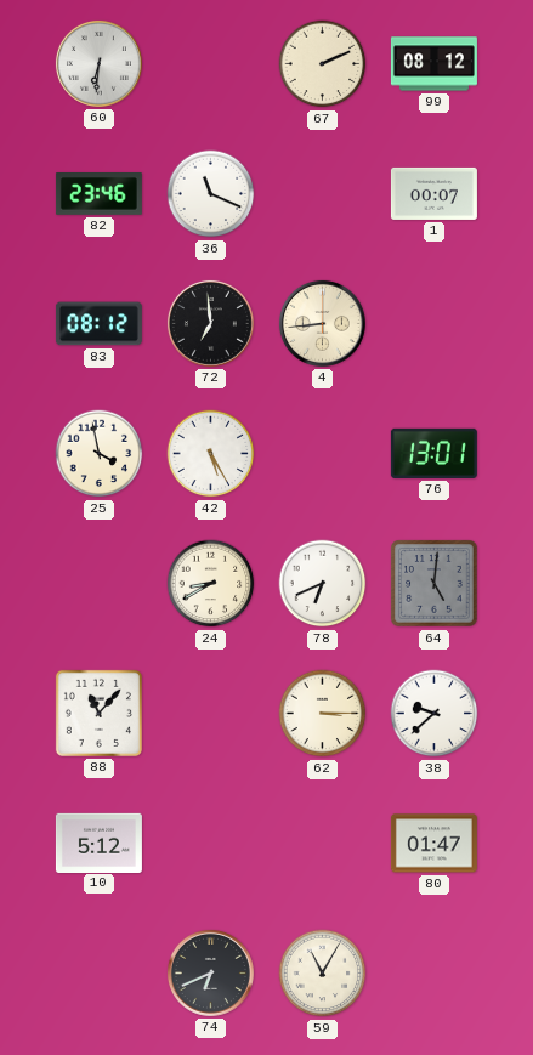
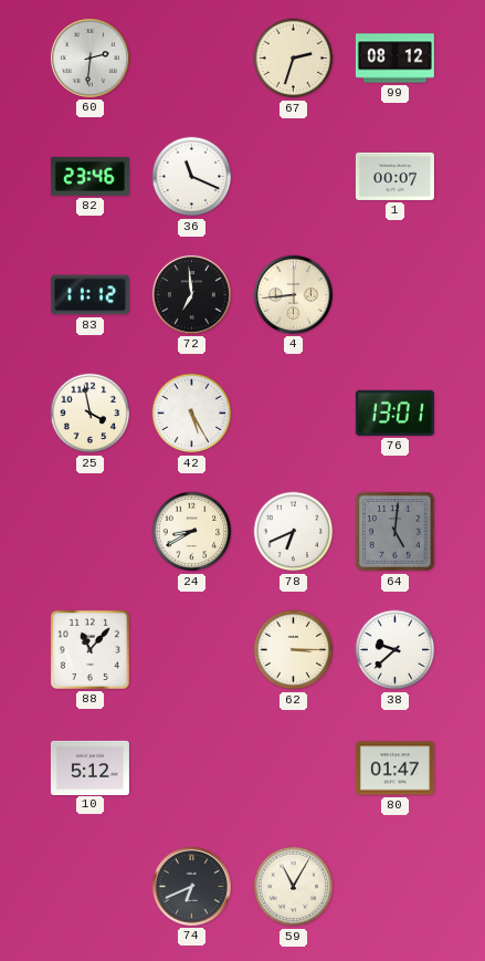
60: 6:31 -> 2:31
67: 2:11 -> 2:33
83: 08:12 -> 11:12
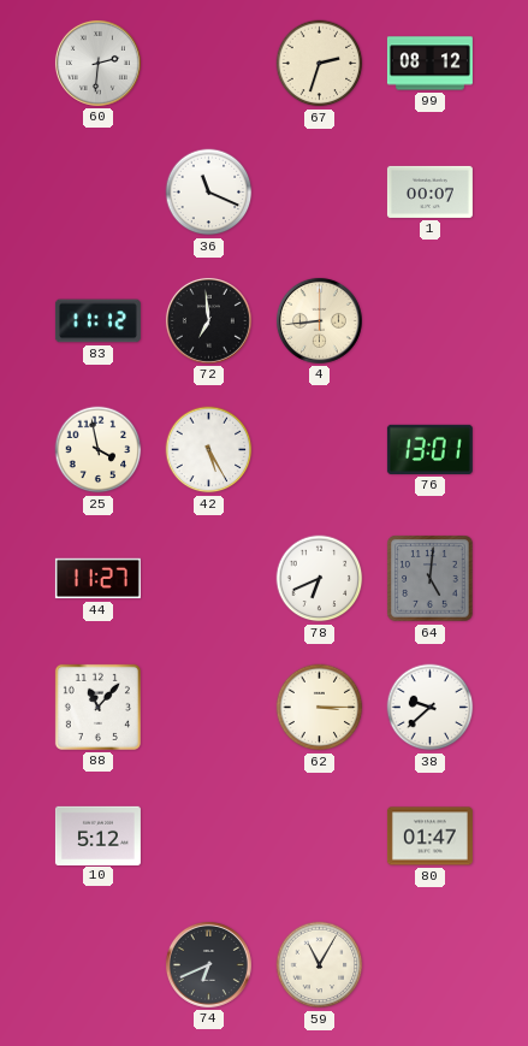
82: 23:46 -> none
44: none -> 11:27
24: 8:40 -> none
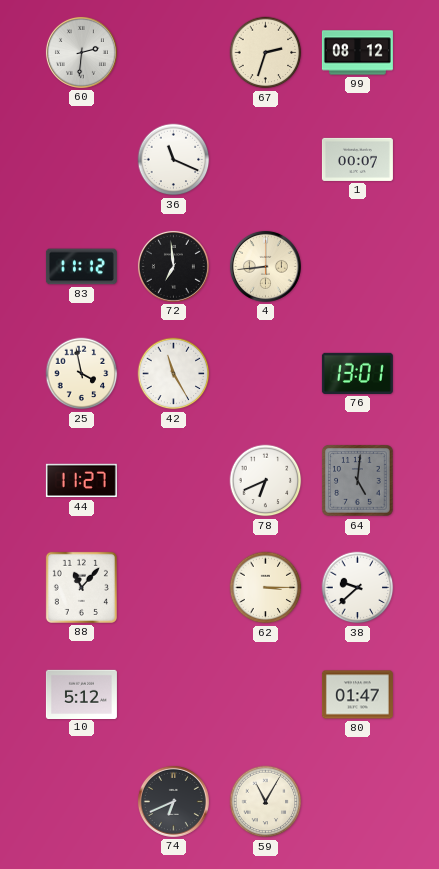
42: 5:25 -> 11:25
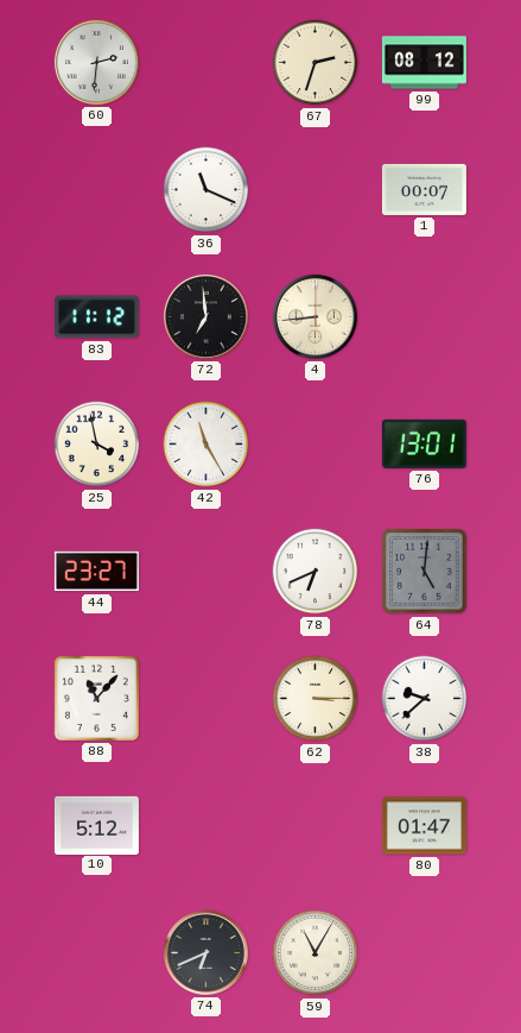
44: 11:27 -> 23:27
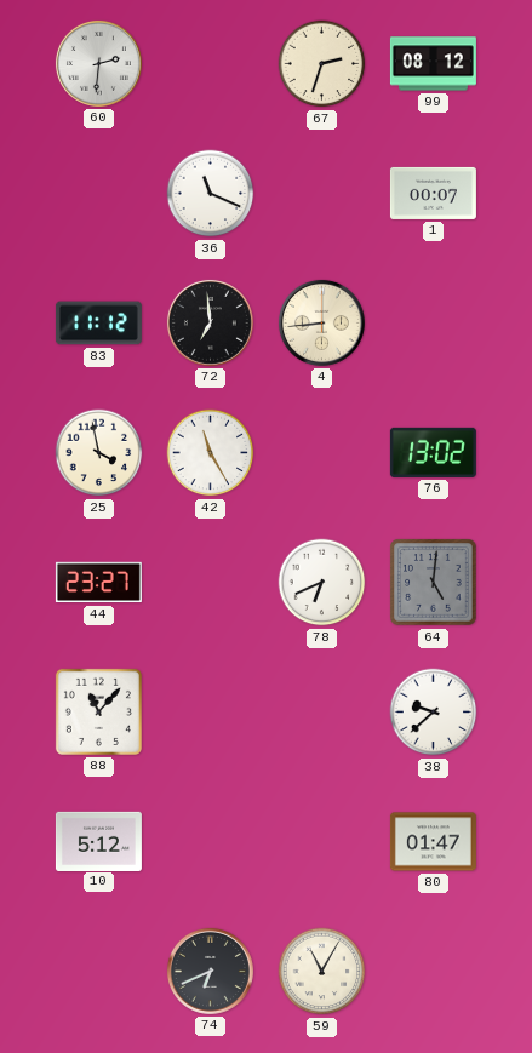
76: 13:01 -> 13:02
62: 3:15 -> none
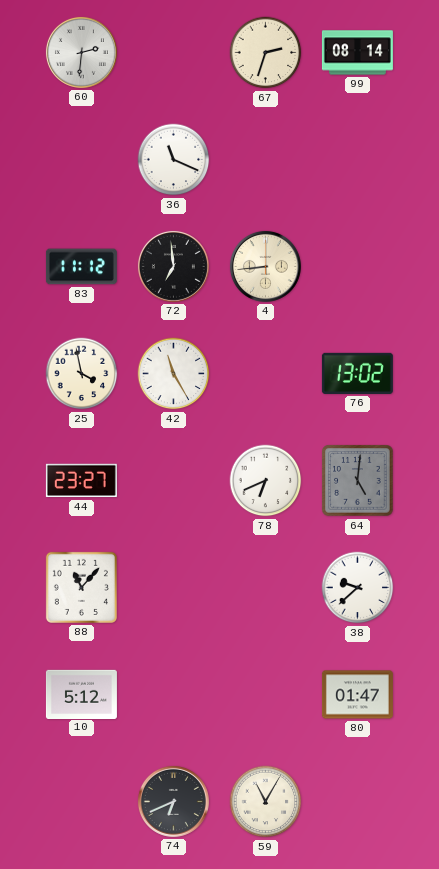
99: 08:12 -> 08:14
1: 00:07 -> none
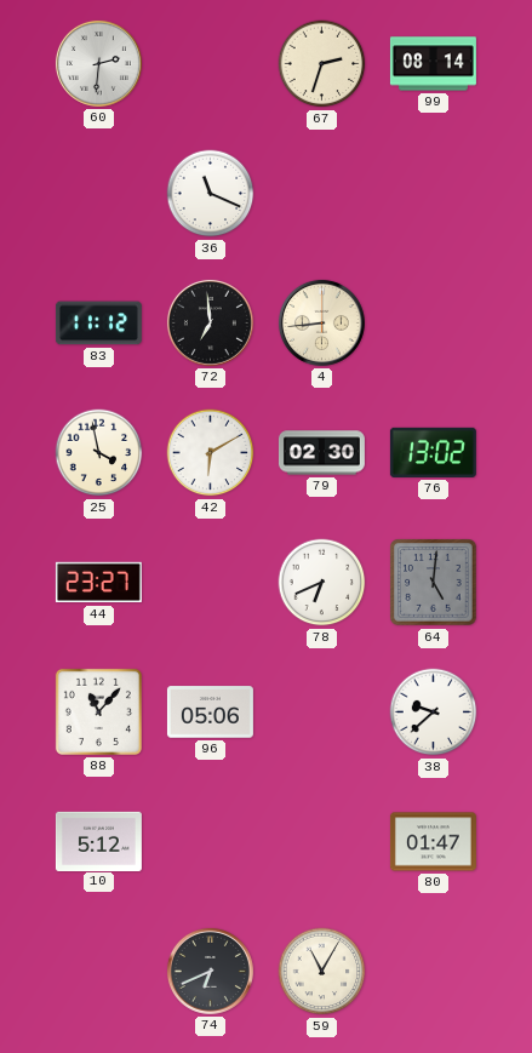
42: 11:25 -> 6:10
79: none -> 02:30
96: none -> 05:06
